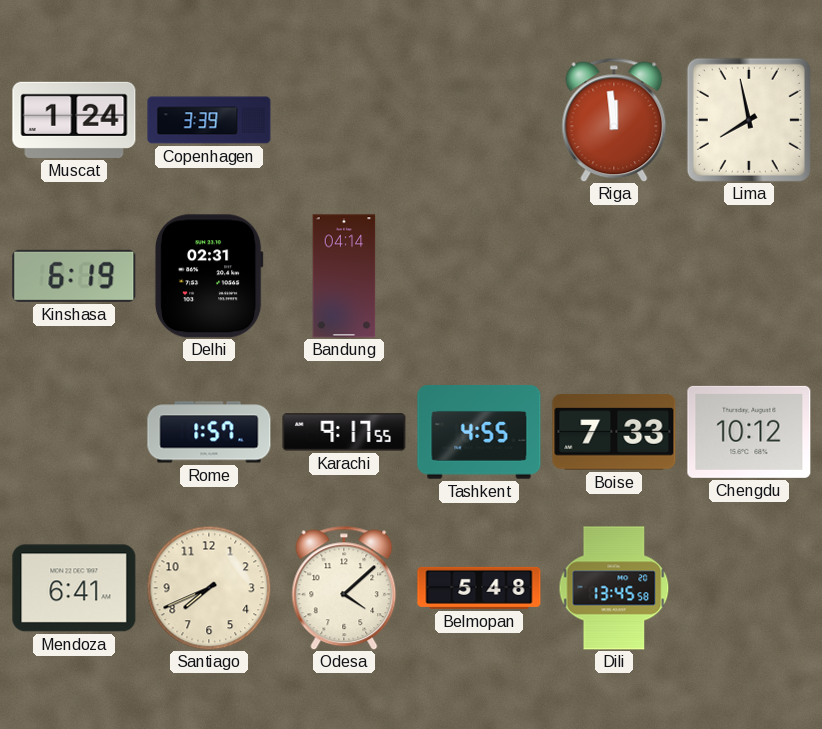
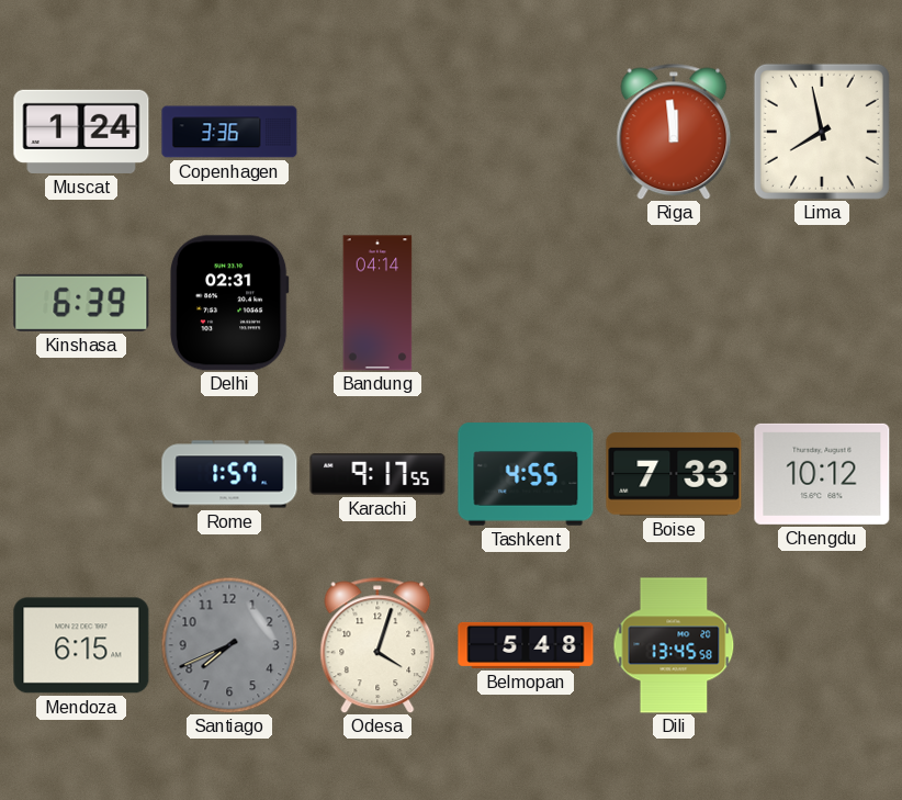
Copenhagen: 3:39 -> 3:36
Kinshasa: 6:19 -> 6:39
Mendoza: 6:41 -> 6:15
Santiago dial: cream -> grey
Odesa: 4:08 -> 4:03
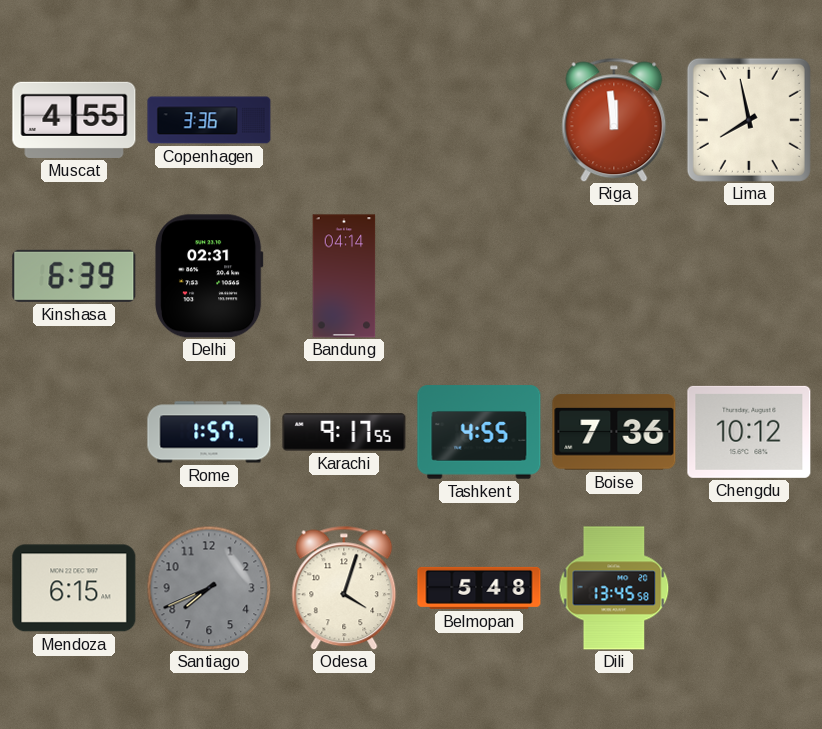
Muscat: 1:24 -> 4:55
Boise: 7:33 -> 7:36
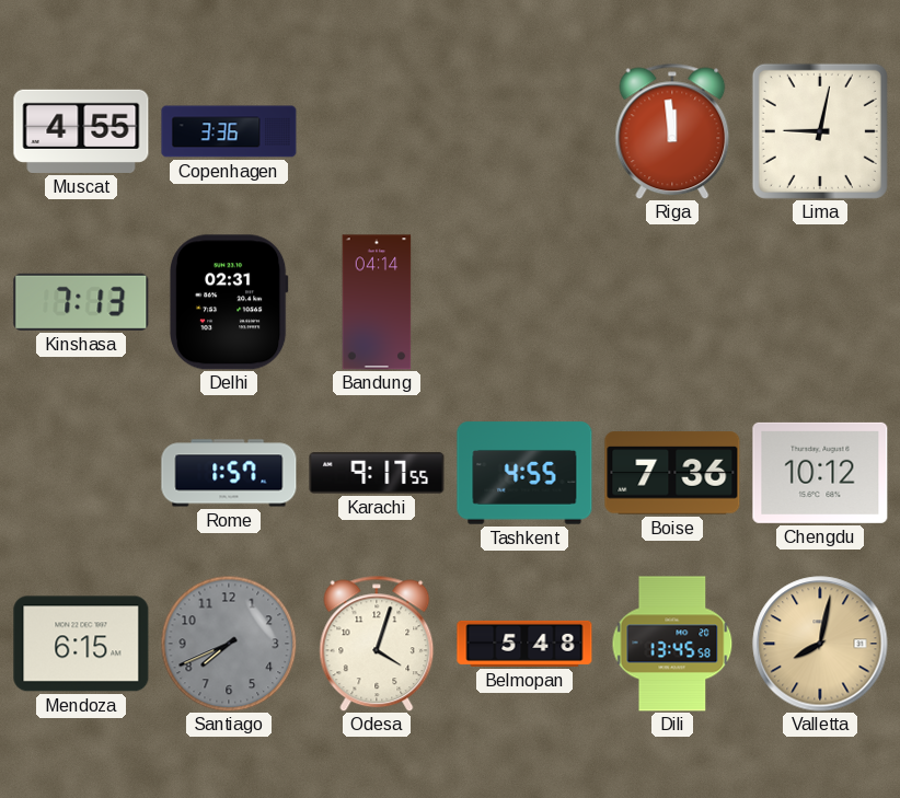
Lima: 7:58 -> 9:02
Kinshasa: 6:39 -> 7:13
Valletta: none -> 8:02
